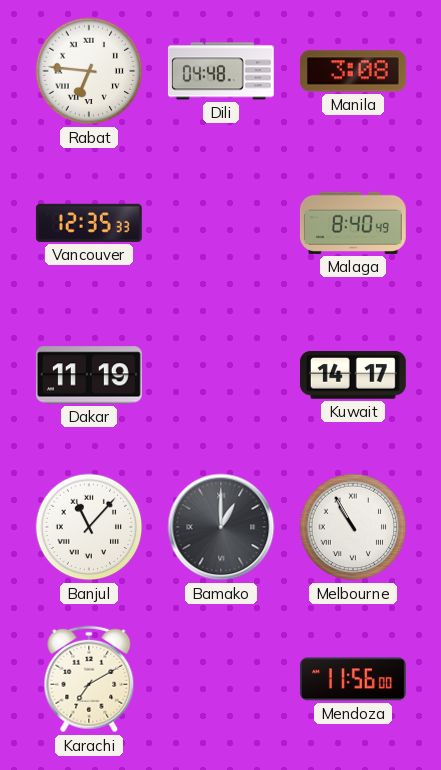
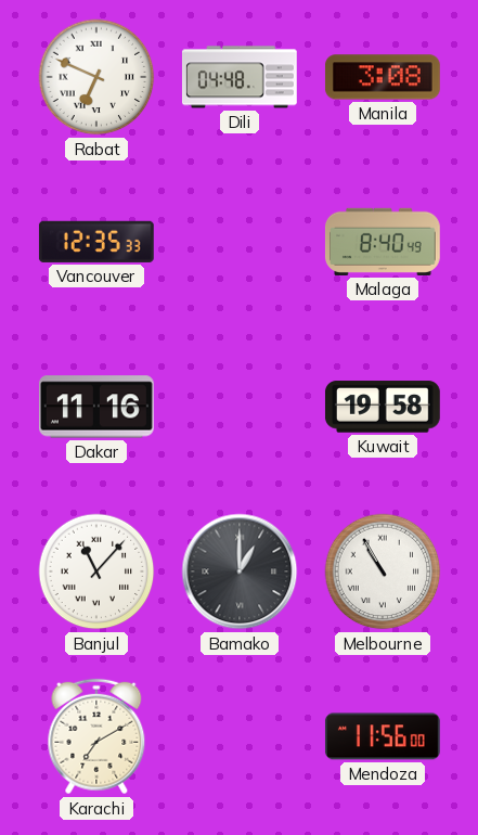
Rabat: 6:46 -> 6:49
Dakar: 11:19 -> 11:16
Kuwait: 14:17 -> 19:58
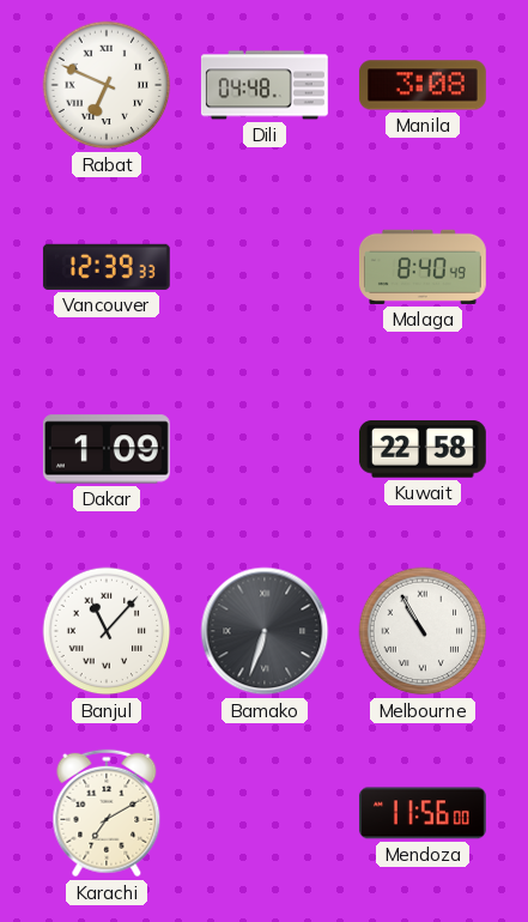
Vancouver: 12:35 -> 12:39
Dakar: 11:16 -> 1:09
Kuwait: 19:58 -> 22:58
Bamako: 1:00 -> 6:33
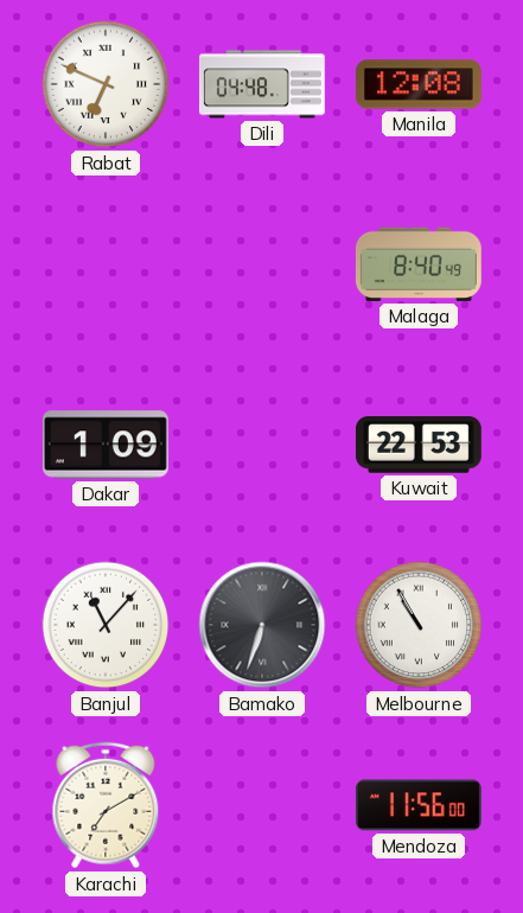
Manila: 3:08 -> 12:08
Vancouver: 12:39 -> none
Kuwait: 22:58 -> 22:53
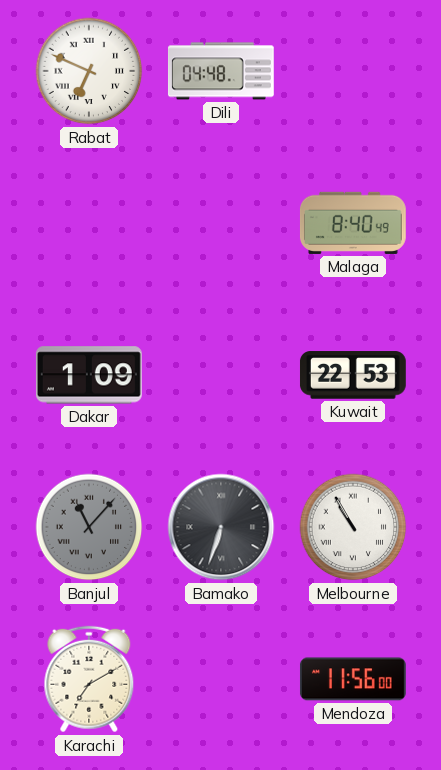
Manila: 12:08 -> none
Banjul dial: white -> grey
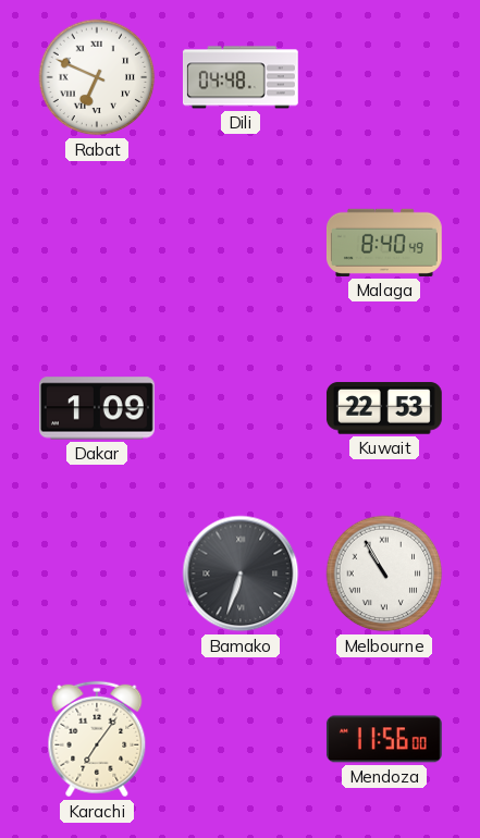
Banjul: 11:07 -> none
Karachi: 7:10 -> 7:06
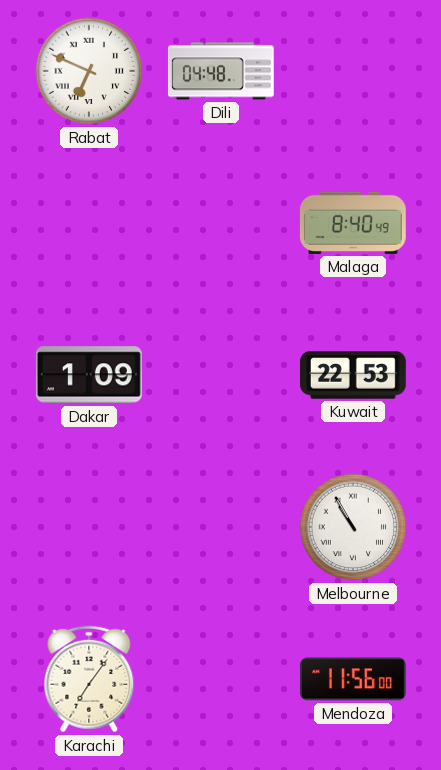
Bamako: 6:33 -> none
